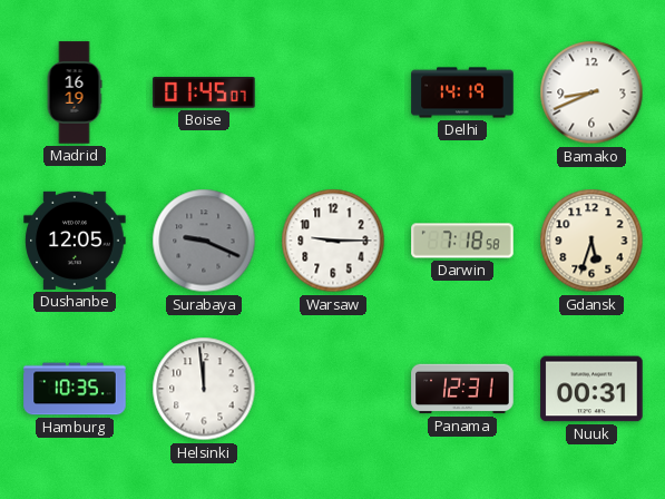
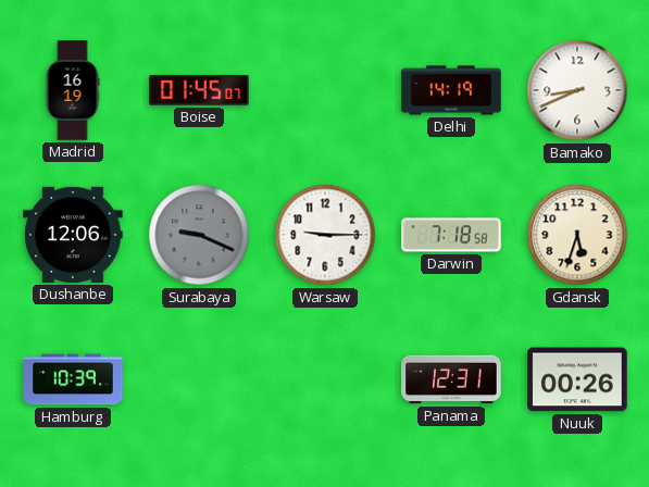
Dushanbe: 12:05 -> 12:06
Hamburg: 10:35 -> 10:39
Helsinki: 11:59 -> none
Nuuk: 00:31 -> 00:26
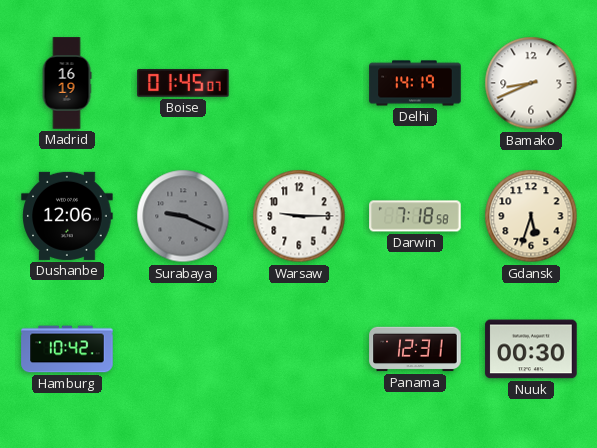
Hamburg: 10:39 -> 10:42
Nuuk: 00:26 -> 00:30
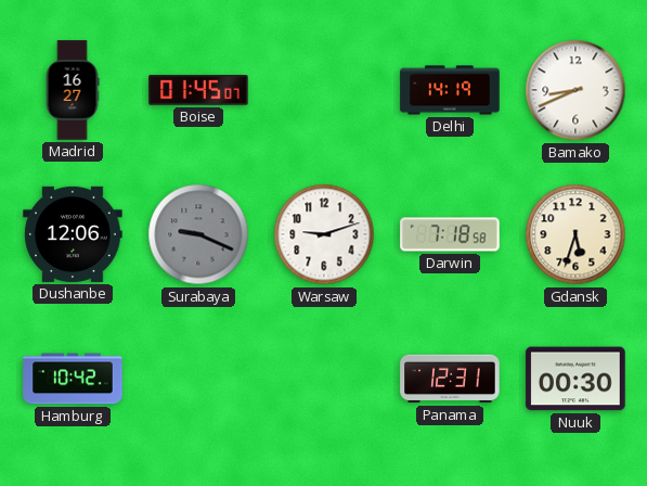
Madrid: 16:19 -> 16:27
Warsaw: 9:15 -> 9:12
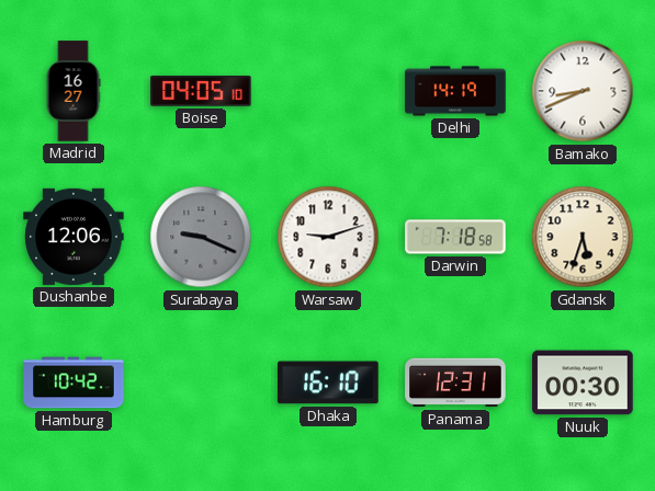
Boise: 01:45 -> 04:05
Dhaka: none -> 16:10
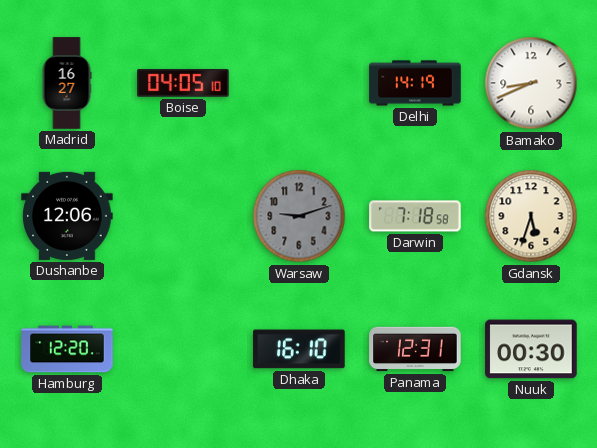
Surabaya: 9:19 -> none
Warsaw dial: white -> grey
Hamburg: 10:42 -> 12:20
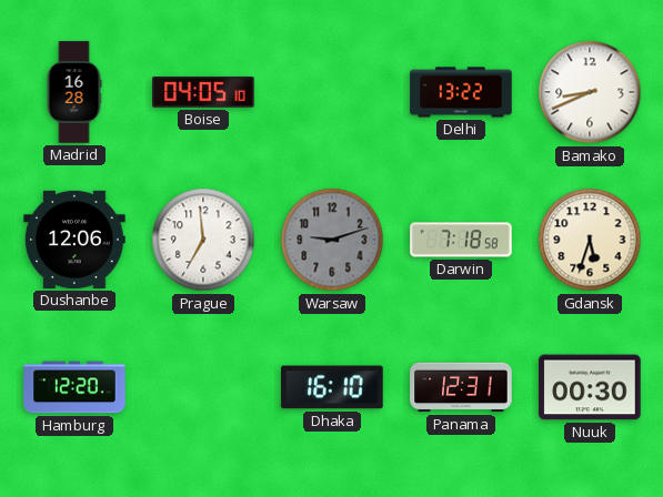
Madrid: 16:27 -> 16:28
Delhi: 14:19 -> 13:22
Prague: none -> 6:59
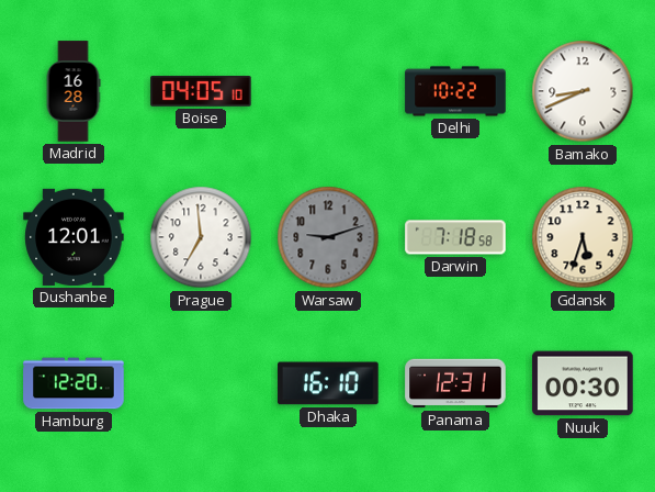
Delhi: 13:22 -> 10:22
Dushanbe: 12:06 -> 12:01
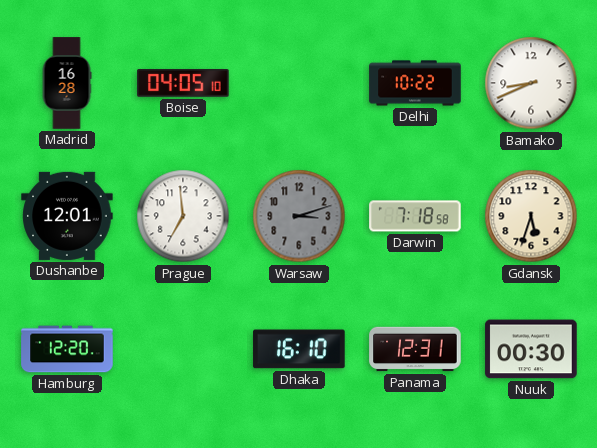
Warsaw: 9:12 -> 3:12
